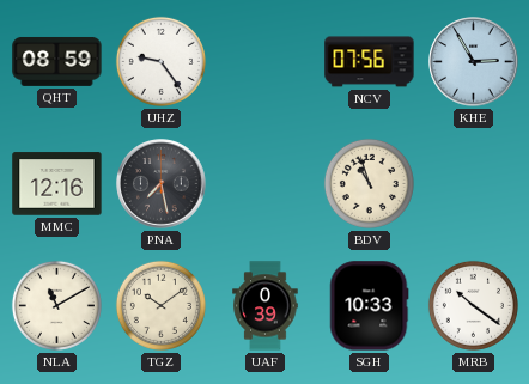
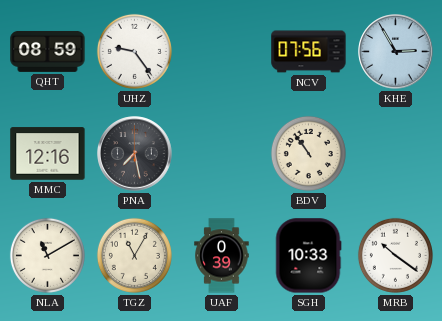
BDV: 10:57 -> 10:54
TGZ: 10:09 -> 11:05
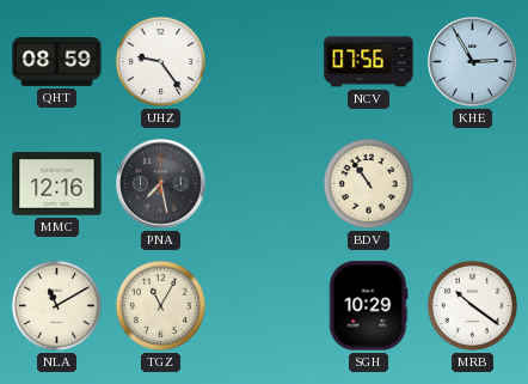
UAF: 0:39 -> none
SGH: 10:33 -> 10:29
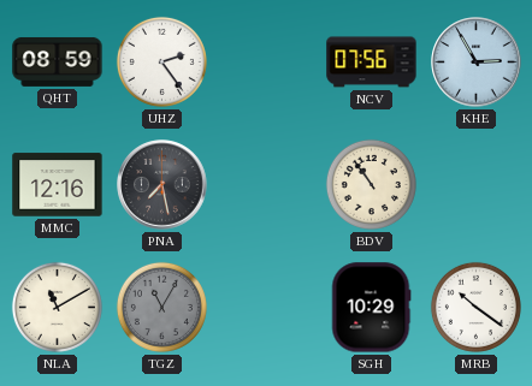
UHZ: 9:24 -> 2:24
TGZ dial: cream -> grey
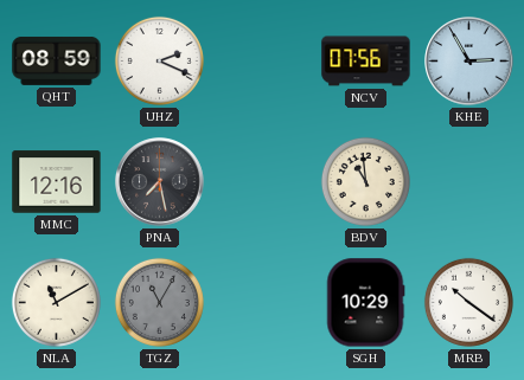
UHZ: 2:24 -> 2:19
BDV: 10:54 -> 10:59
